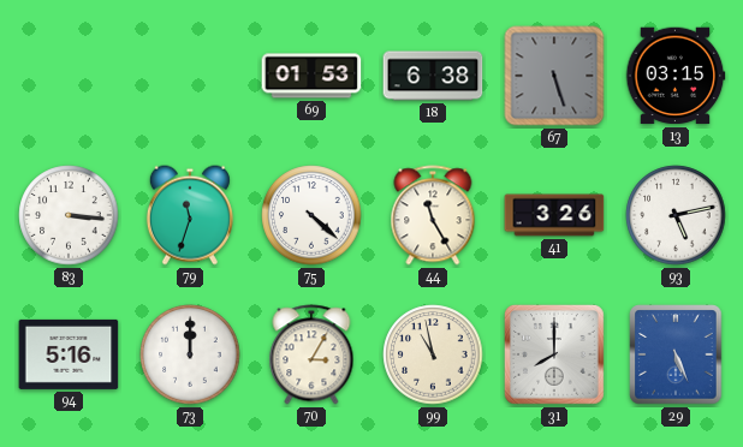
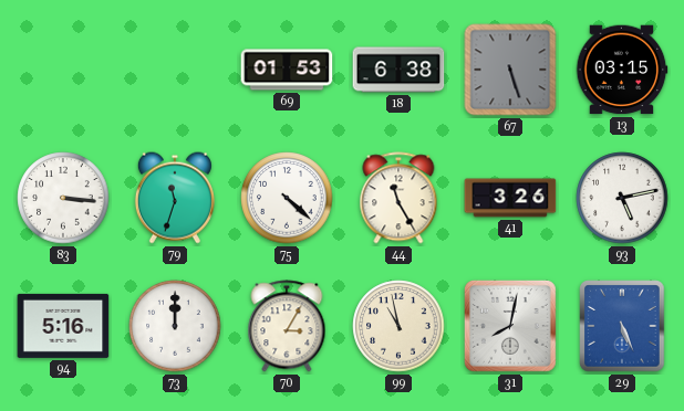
31: 8:00 -> 8:02
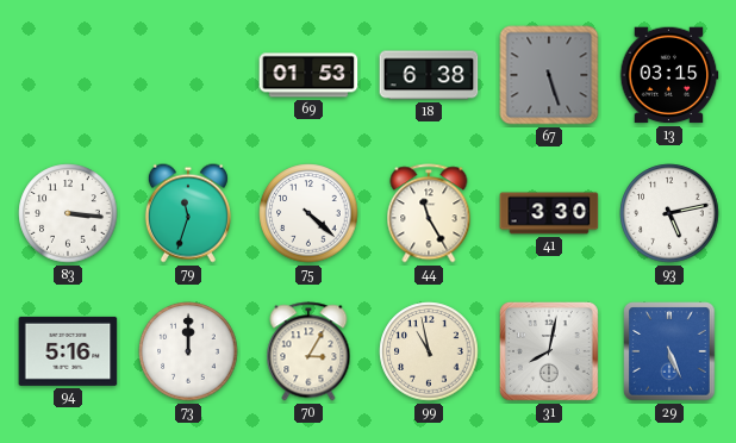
41: 3:26 -> 3:30
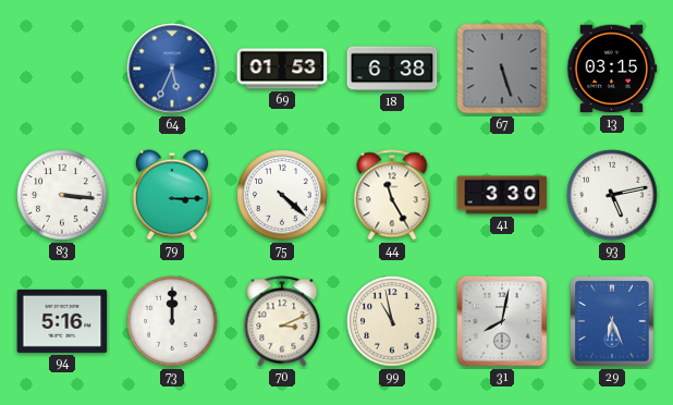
64: none -> 5:34
79: 11:33 -> 3:15
70: 3:05 -> 3:11
29: 5:26 -> 6:26
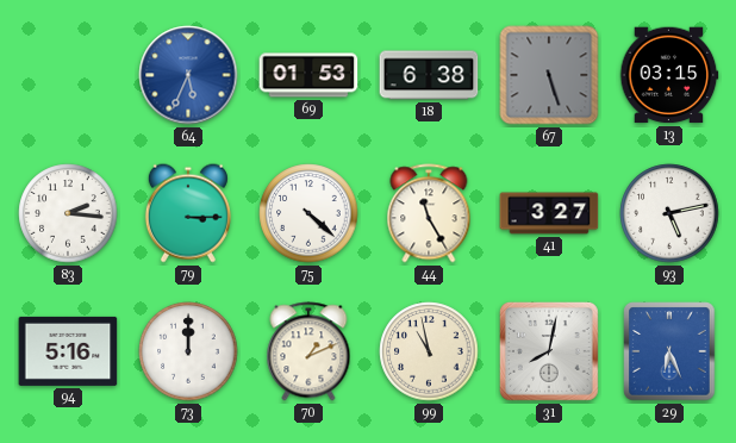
83: 3:16 -> 2:16
41: 3:30 -> 3:27
70: 3:11 -> 1:11
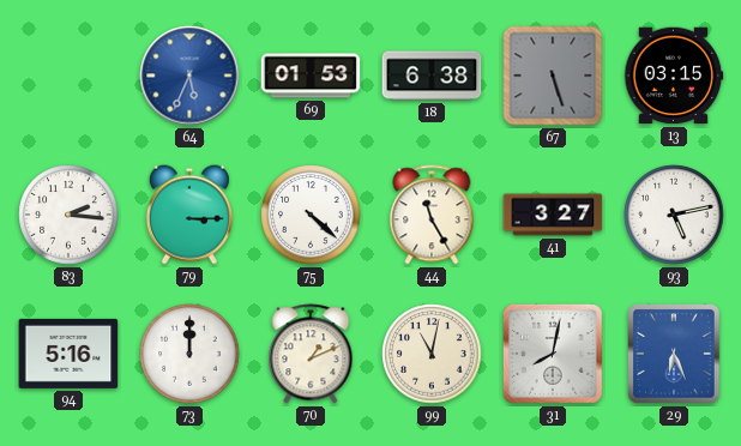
99: 10:58 -> 11:02
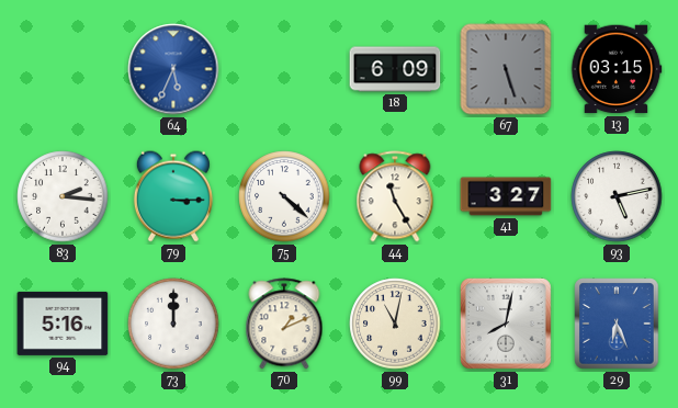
69: 01:53 -> none
18: 6:38 -> 6:09
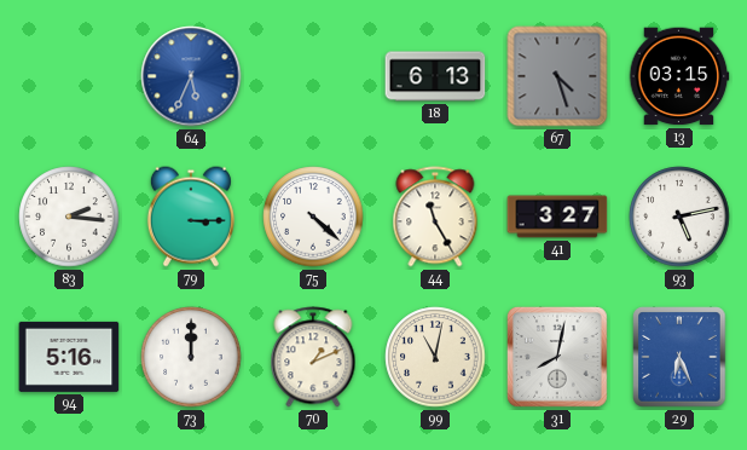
18: 6:09 -> 6:13
67: 5:27 -> 4:27
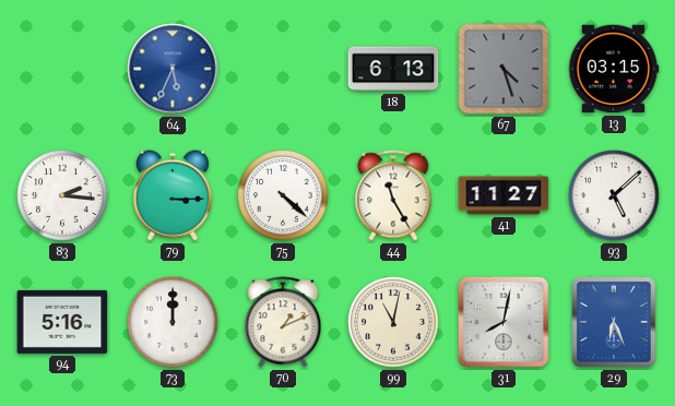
41: 3:27 -> 11:27
93: 5:13 -> 5:08
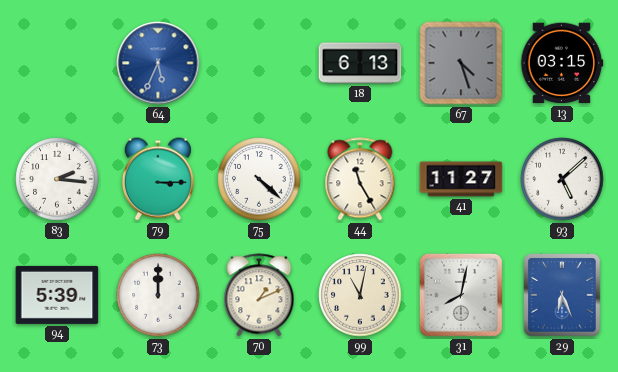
94: 5:16 -> 5:39
